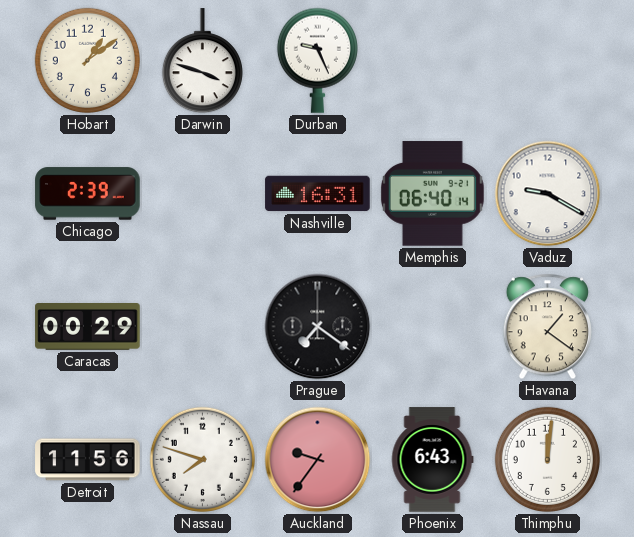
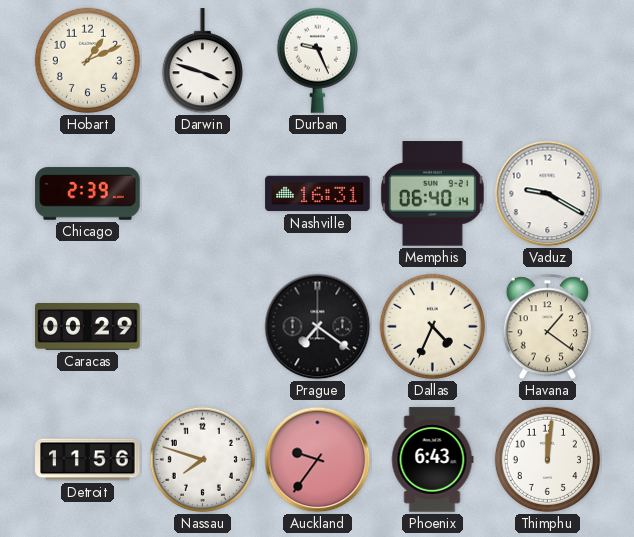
Hobart: 1:09 -> 1:11
Dallas: none -> 4:34
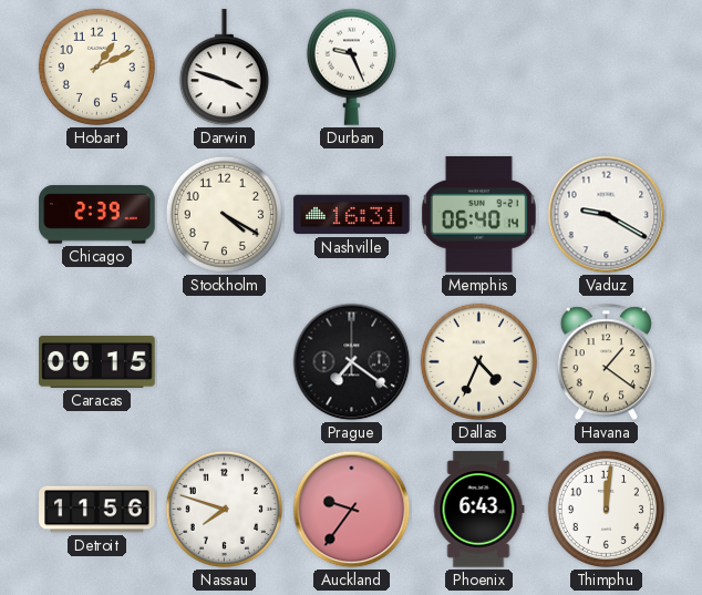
Stockholm: none -> 4:20
Caracas: 00:29 -> 00:15
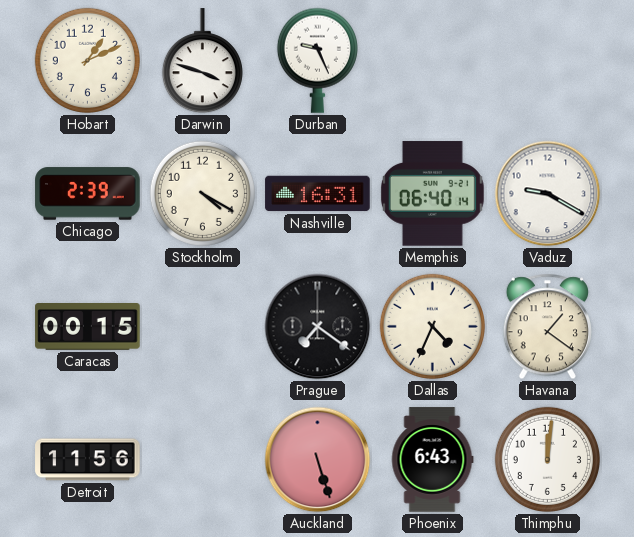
Nassau: 7:48 -> none
Auckland: 9:36 -> 5:27
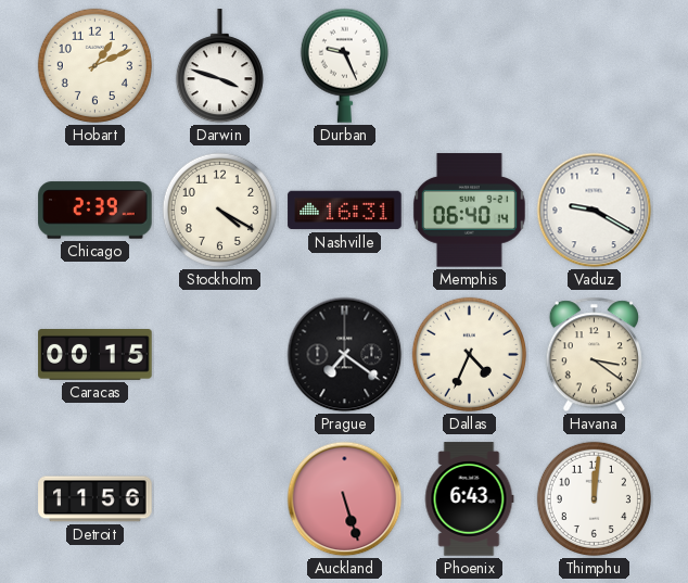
Havana: 1:21 -> 3:21
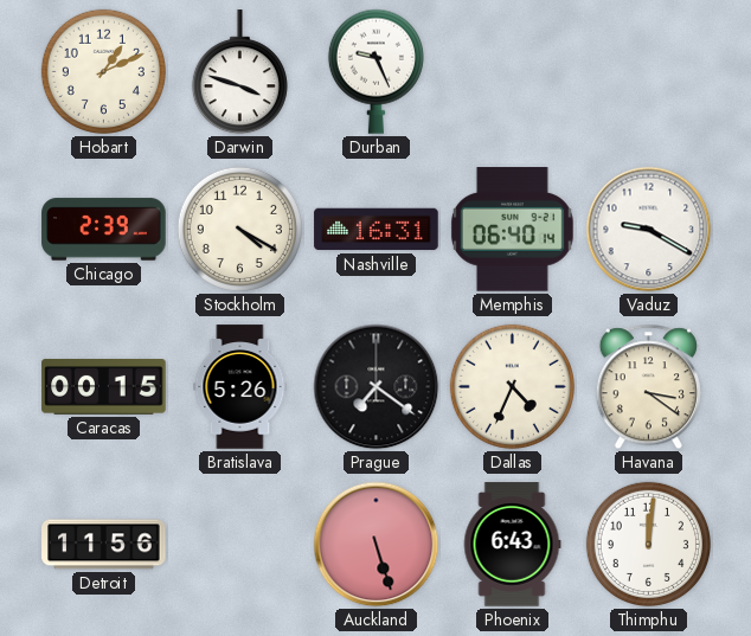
Bratislava: none -> 5:26
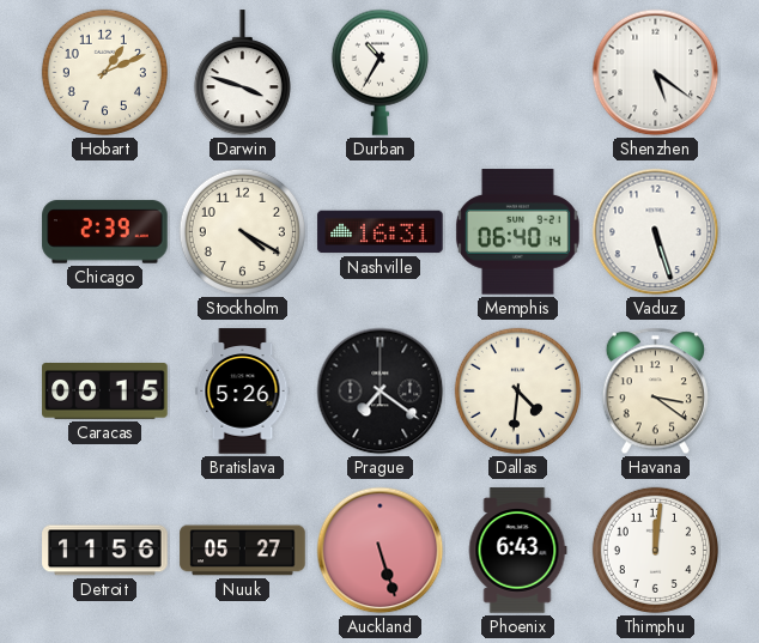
Durban: 9:26 -> 10:35
Shenzhen: none -> 5:21
Vaduz: 9:20 -> 5:27
Dallas: 4:34 -> 4:31
Nuuk: none -> 05:27
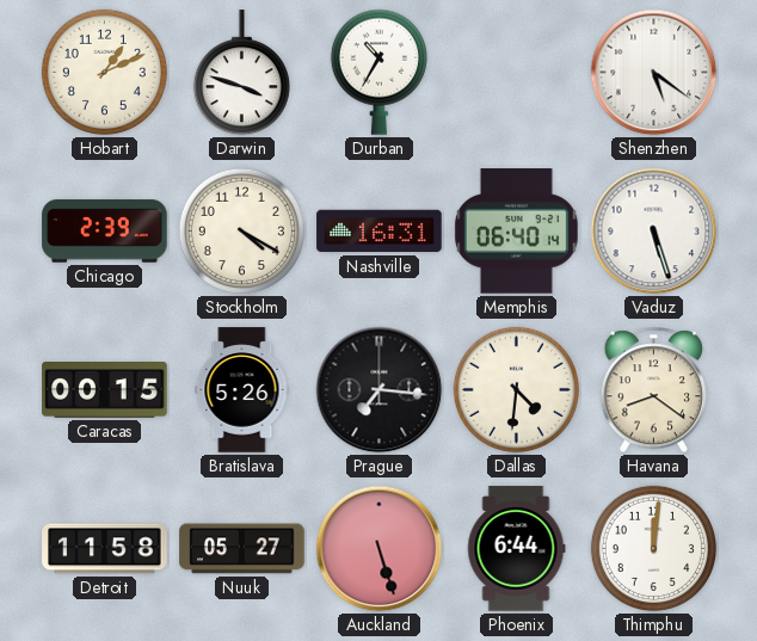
Prague: 7:21 -> 7:16
Havana: 3:21 -> 8:21
Detroit: 11:56 -> 11:58
Phoenix: 6:43 -> 6:44
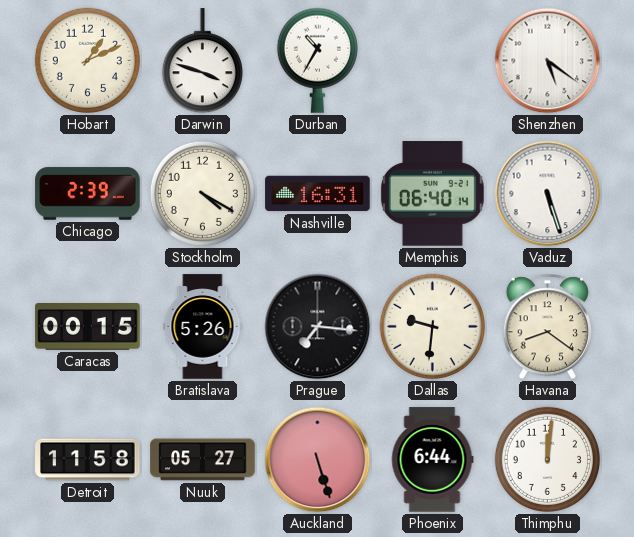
Dallas: 4:31 -> 9:31
